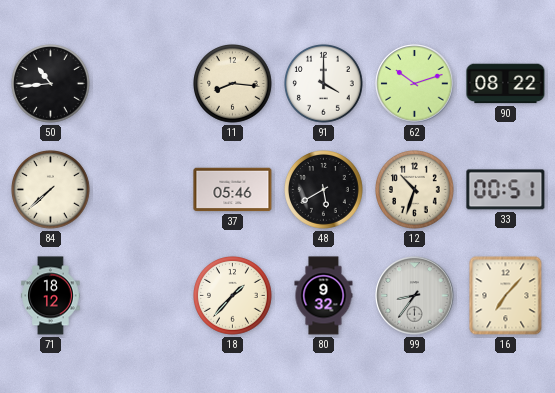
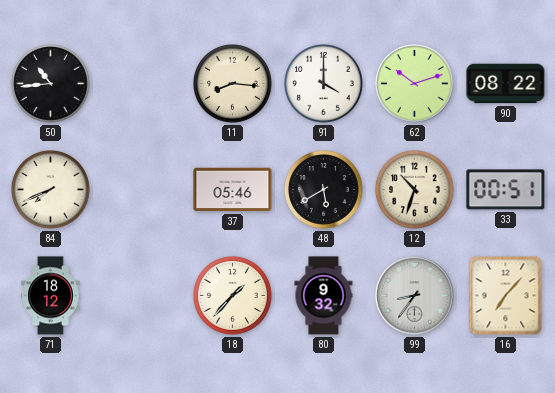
84: 7:38 -> 7:41
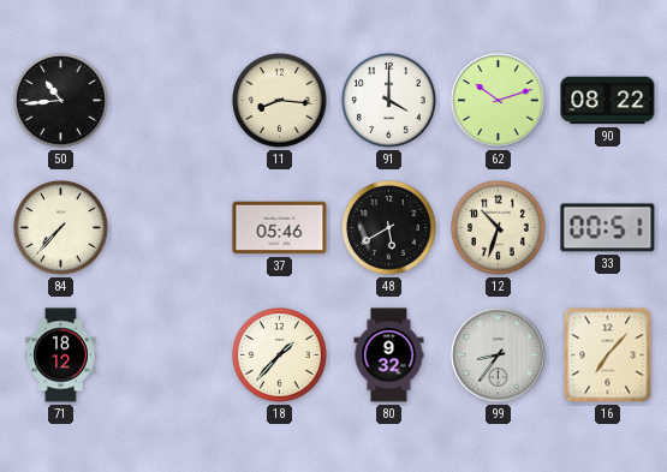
84: 7:41 -> 7:37
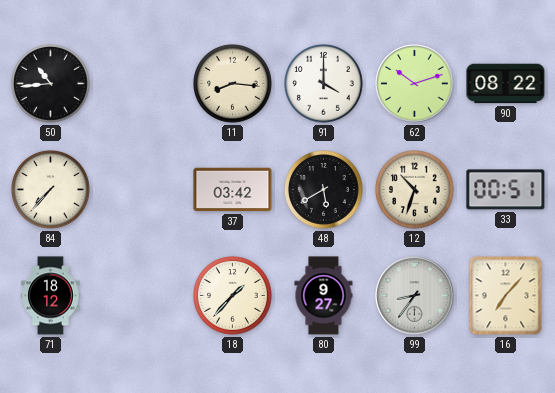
37: 05:46 -> 03:42
80: 9:32 -> 9:27
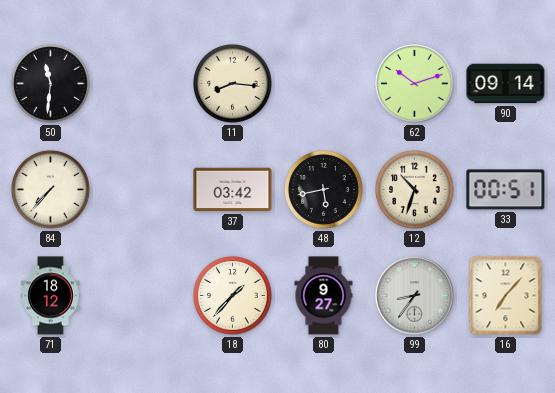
50: 10:44 -> 11:31
91: 4:00 -> none
90: 08:22 -> 09:14
48: 5:40 -> 5:43
